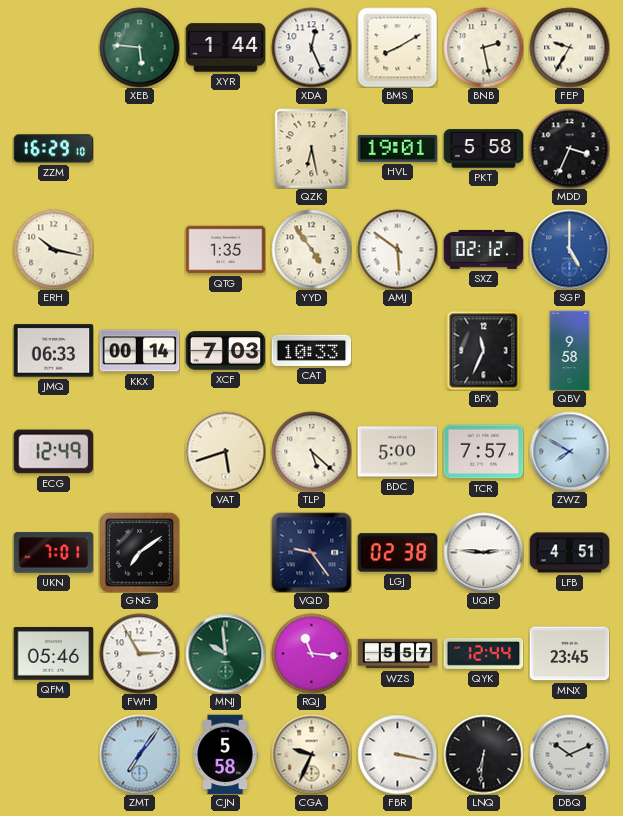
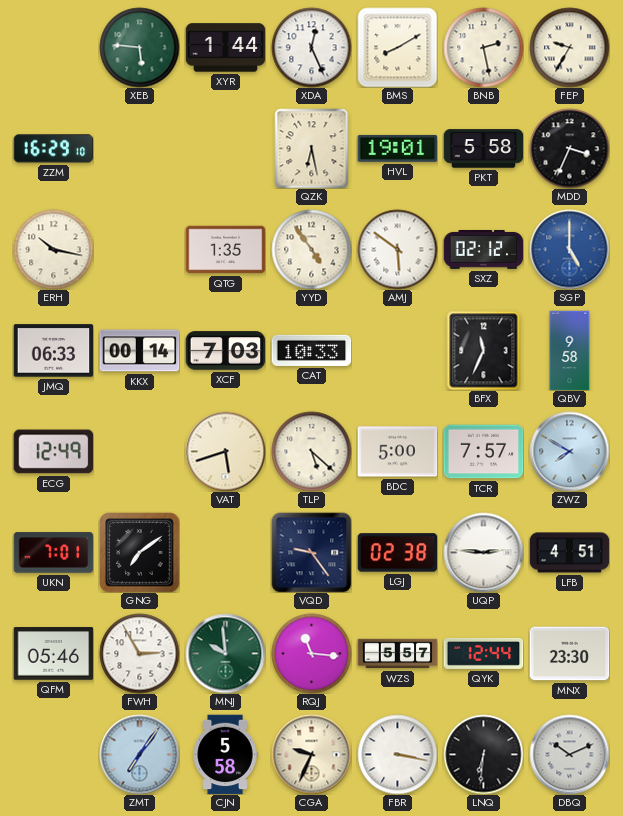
MNX: 23:45 -> 23:30
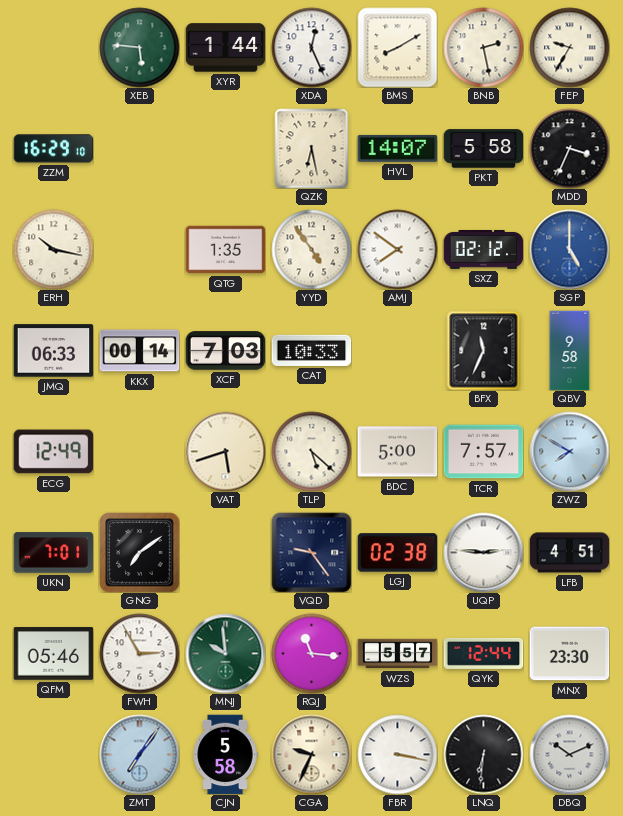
HVL: 19:01 -> 14:07
AMJ: 5:51 -> 7:51
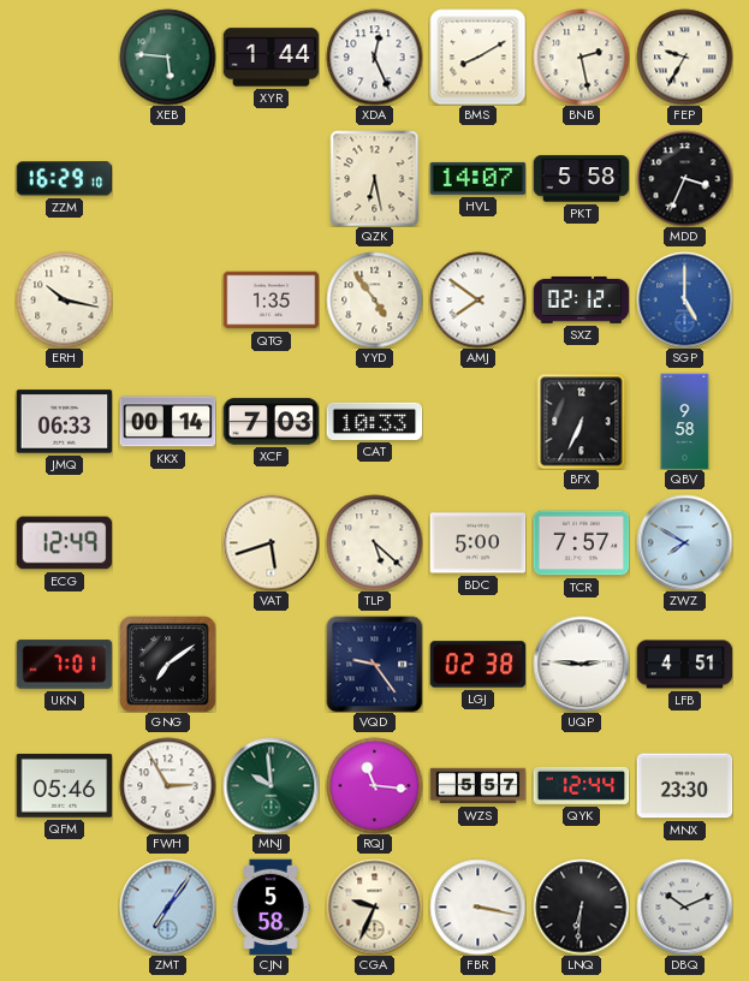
BFX: 11:34 -> 6:34
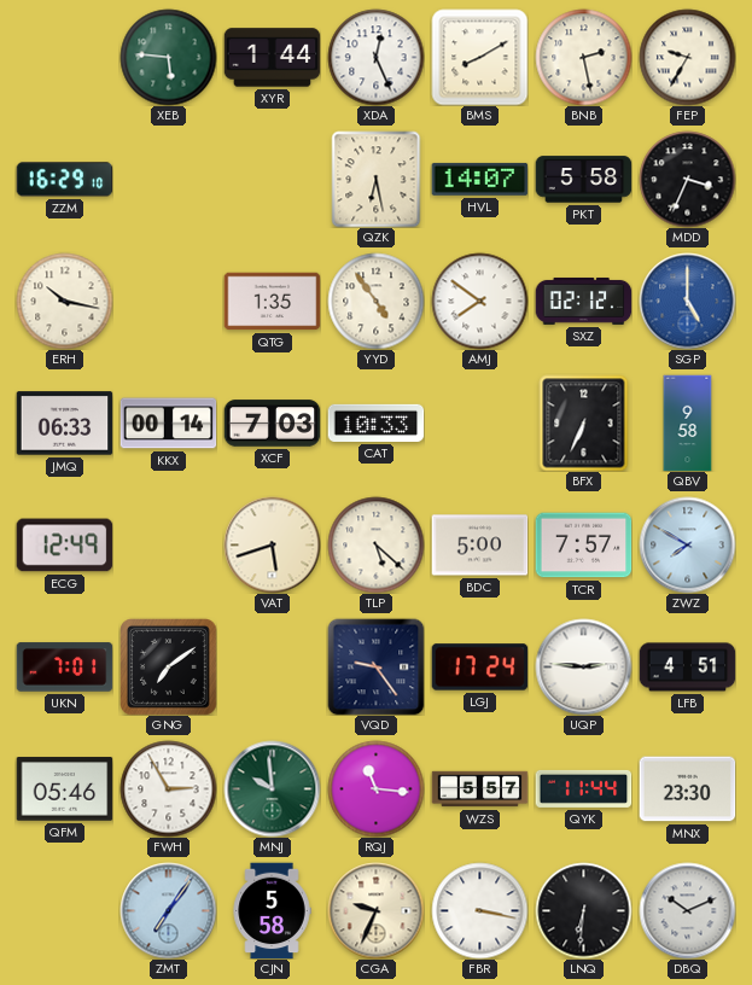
LGJ: 02:38 -> 17:24
QYK: 12:44 -> 11:44
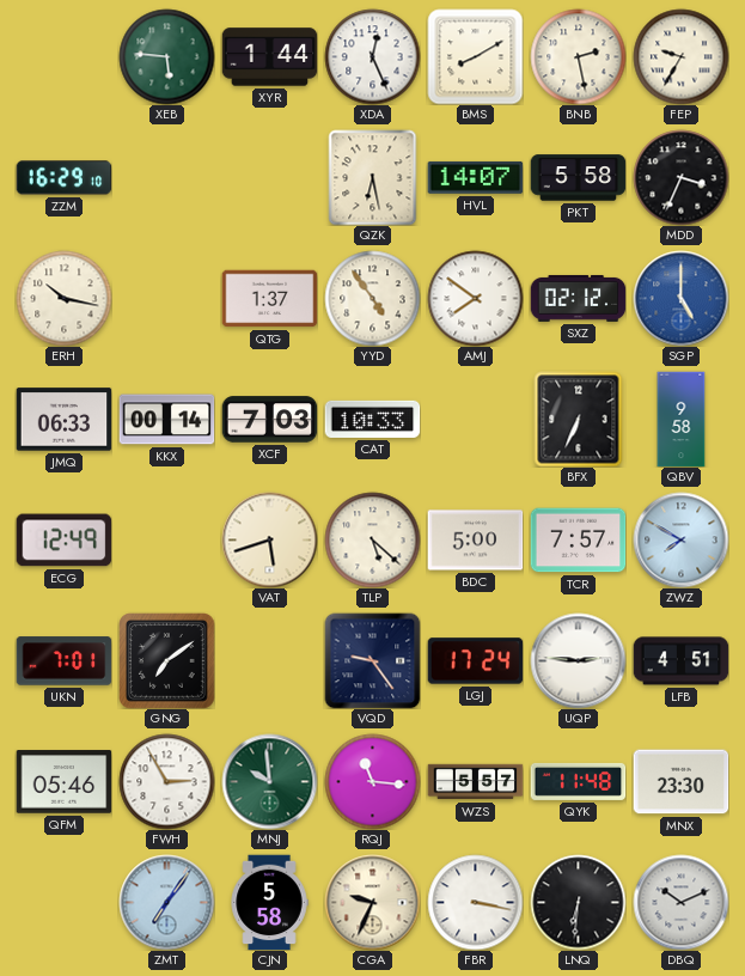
QTG: 1:35 -> 1:37
QYK: 11:44 -> 11:48
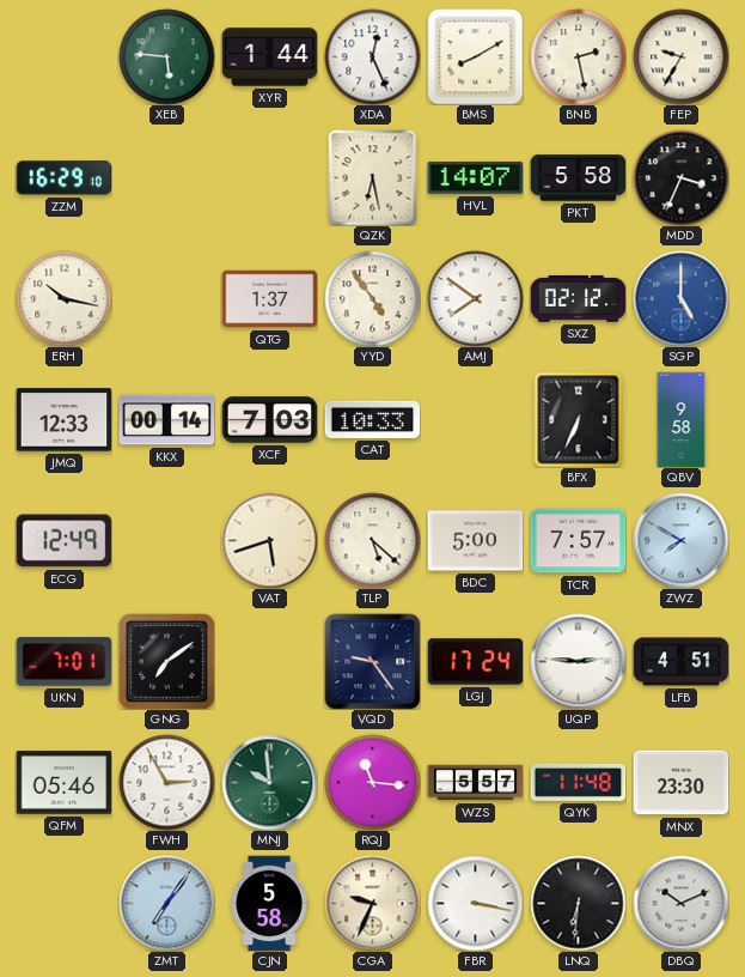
JMQ: 06:33 -> 12:33
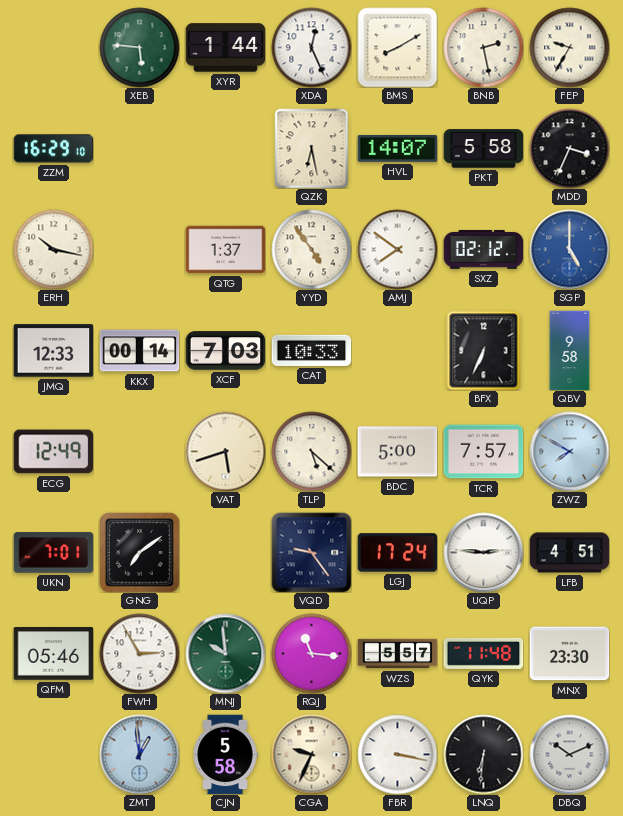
ZMT: 7:06 -> 12:59
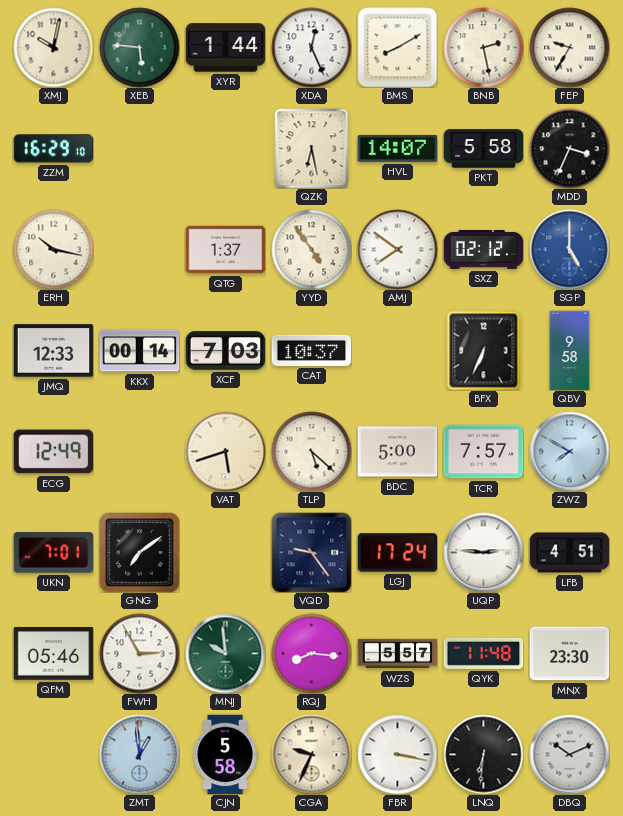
XMJ: none -> 10:02
CAT: 10:33 -> 10:37
RQJ: 11:16 -> 8:16
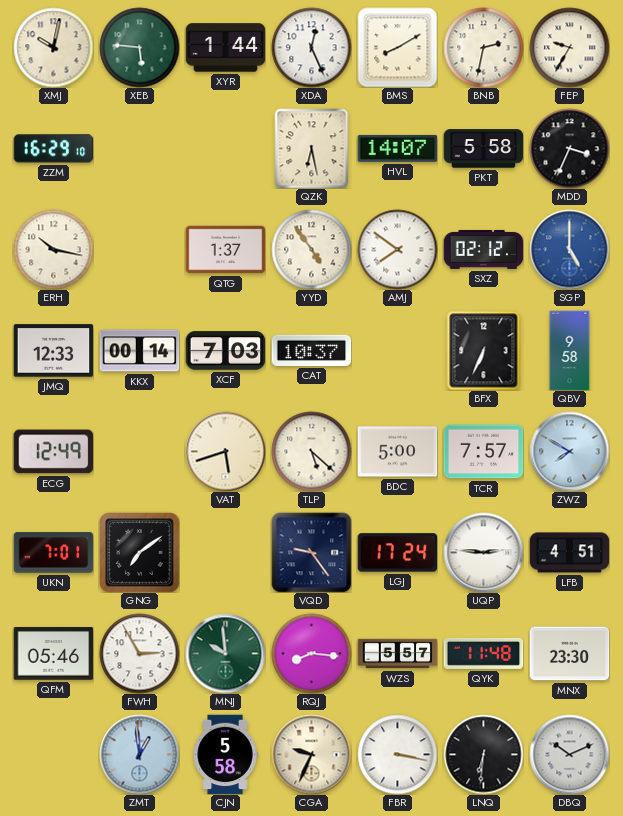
BNB: 2:28 -> 2:32
